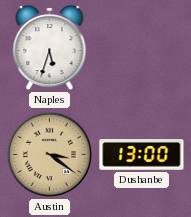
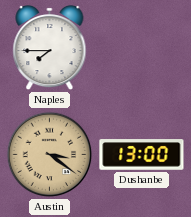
Naples: 5:33 -> 7:45
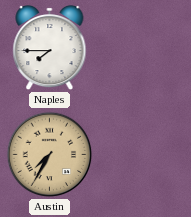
Austin: 3:21 -> 7:35
Dushanbe: 13:00 -> none
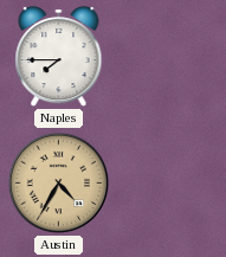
Austin: 7:35 -> 4:35
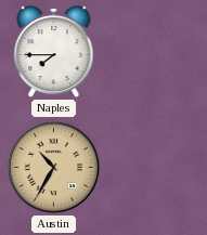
Austin: 4:35 -> 10:35
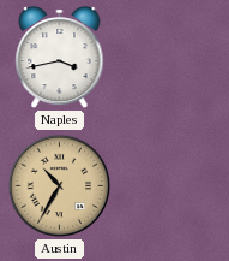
Naples: 7:45 -> 3:43
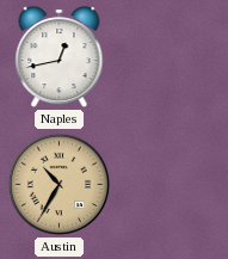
Naples: 3:43 -> 12:43
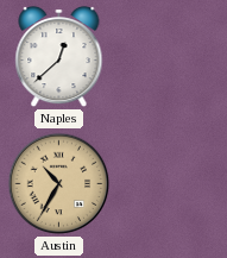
Naples: 12:43 -> 12:38
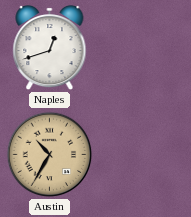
Naples: 12:38 -> 12:42
